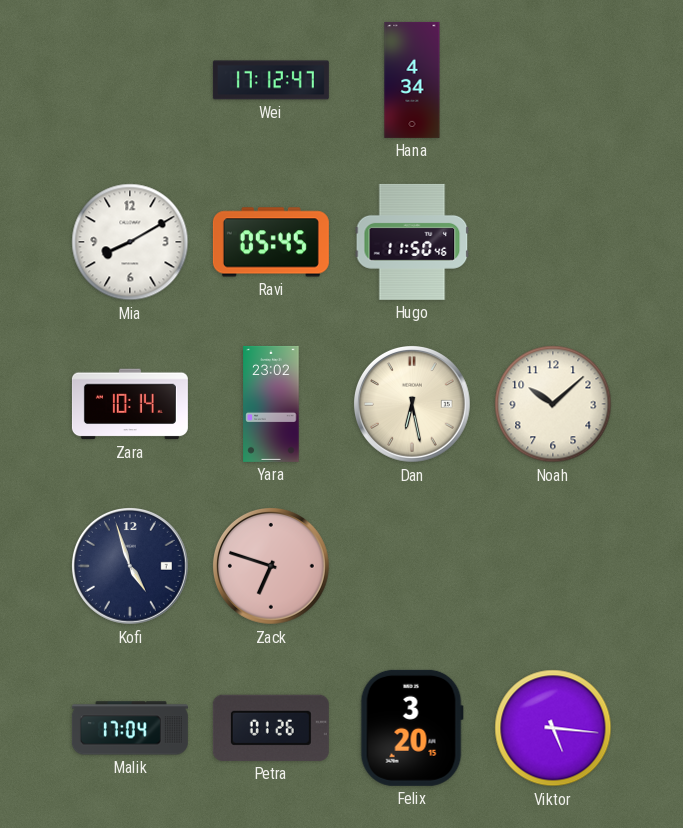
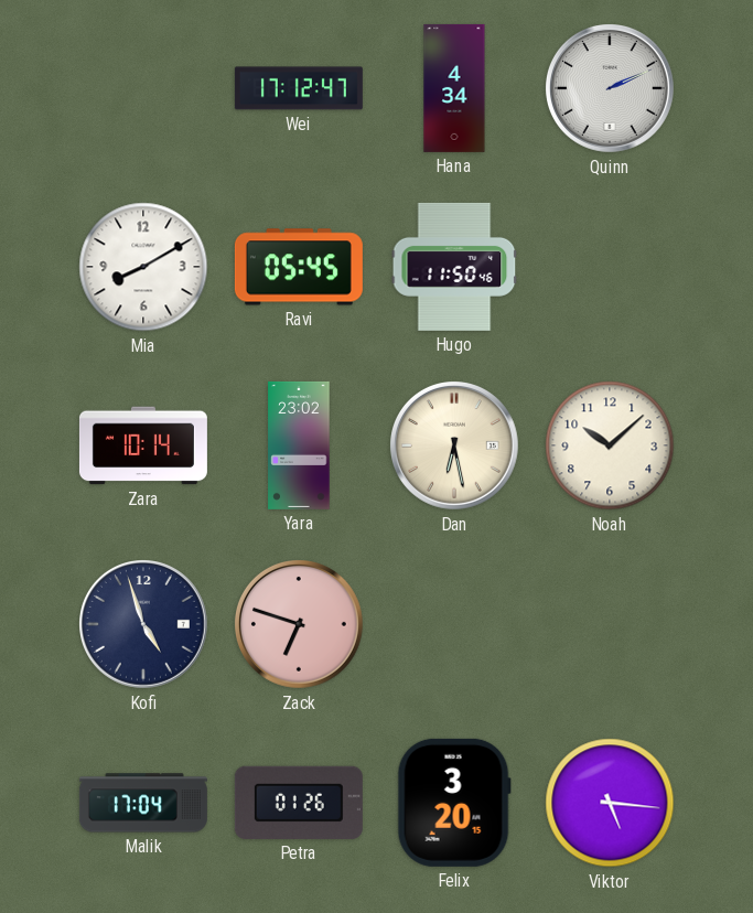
Quinn: none -> 2:11
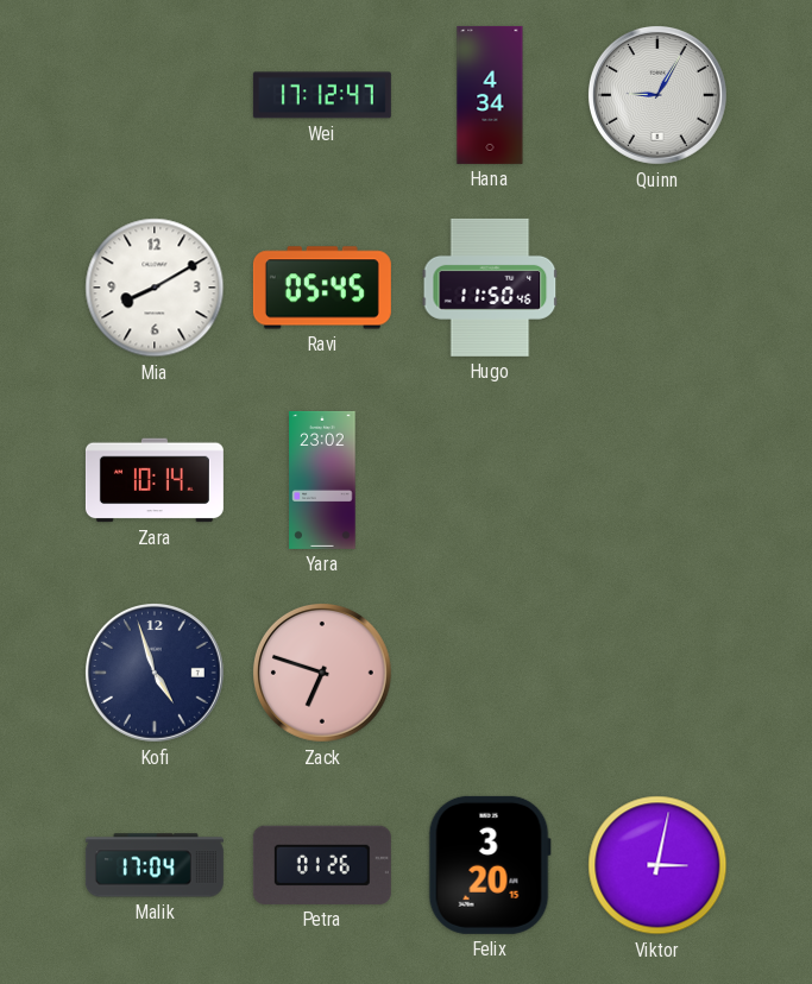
Quinn: 2:11 -> 9:05
Dan: 6:28 -> none
Noah: 10:08 -> none
Viktor: 5:16 -> 3:02
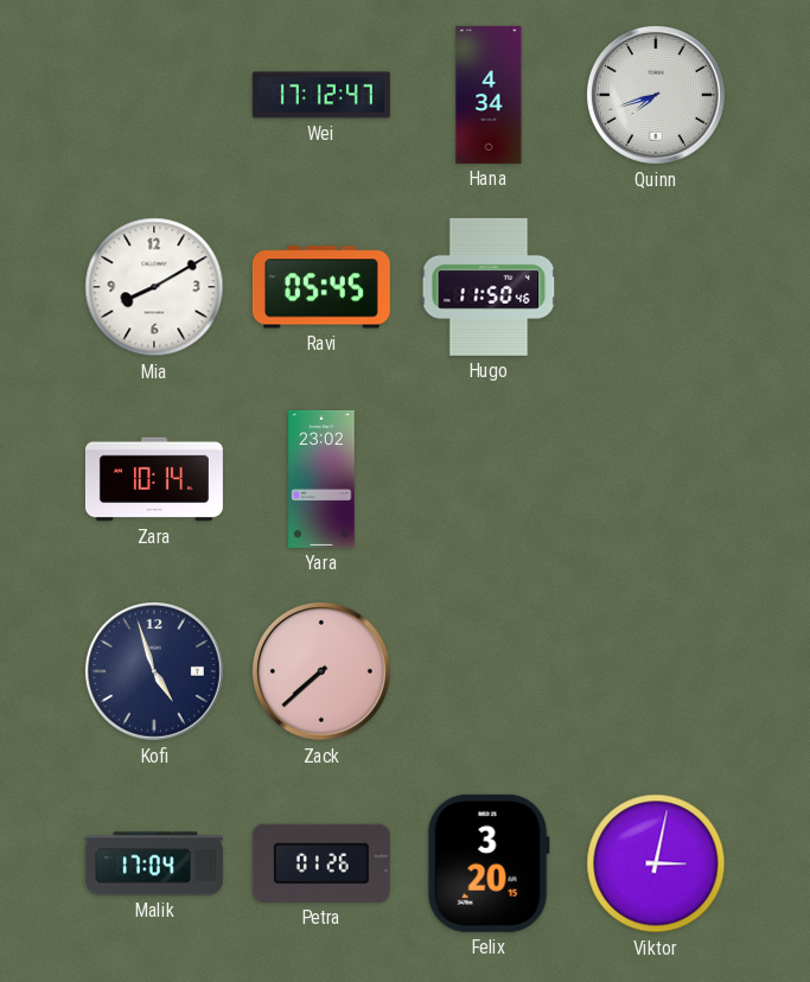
Quinn: 9:05 -> 7:42
Zack: 6:48 -> 7:38
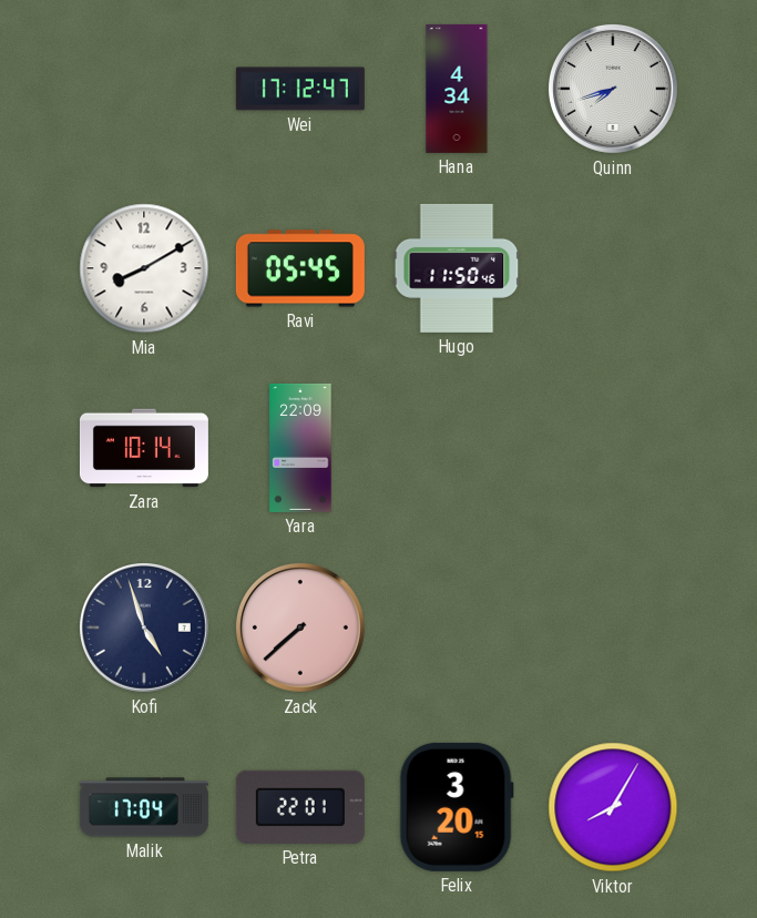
Yara: 23:02 -> 22:09
Petra: 01:26 -> 22:01
Viktor: 3:02 -> 8:05
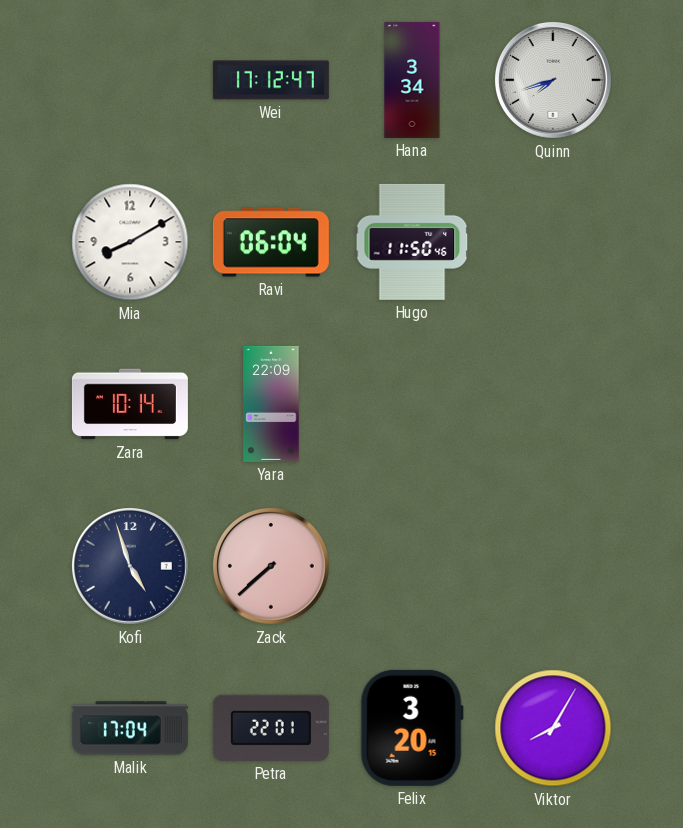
Hana: 4:34 -> 3:34
Ravi: 05:45 -> 06:04
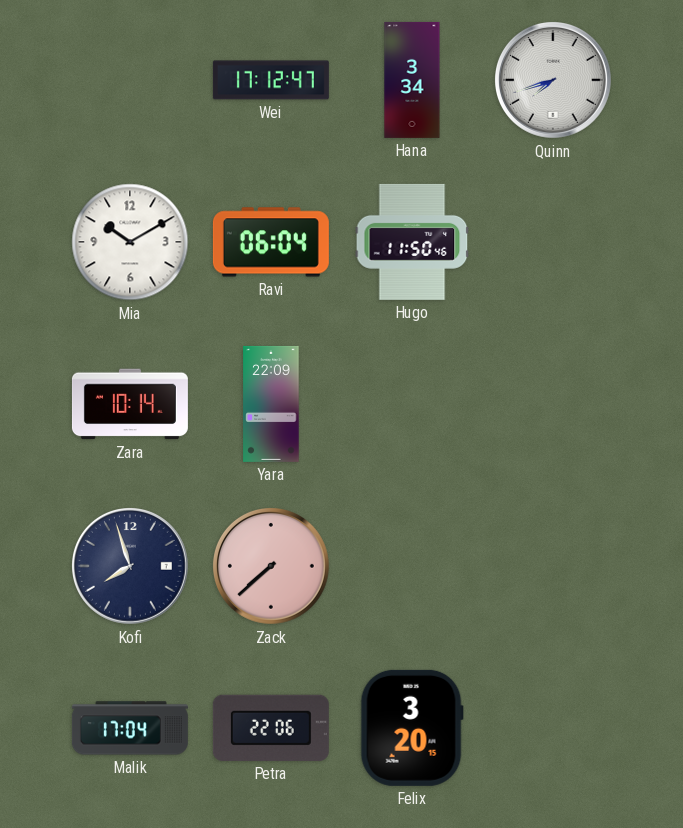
Mia: 8:10 -> 10:10
Kofi: 4:57 -> 7:57
Petra: 22:01 -> 22:06
Viktor: 8:05 -> none
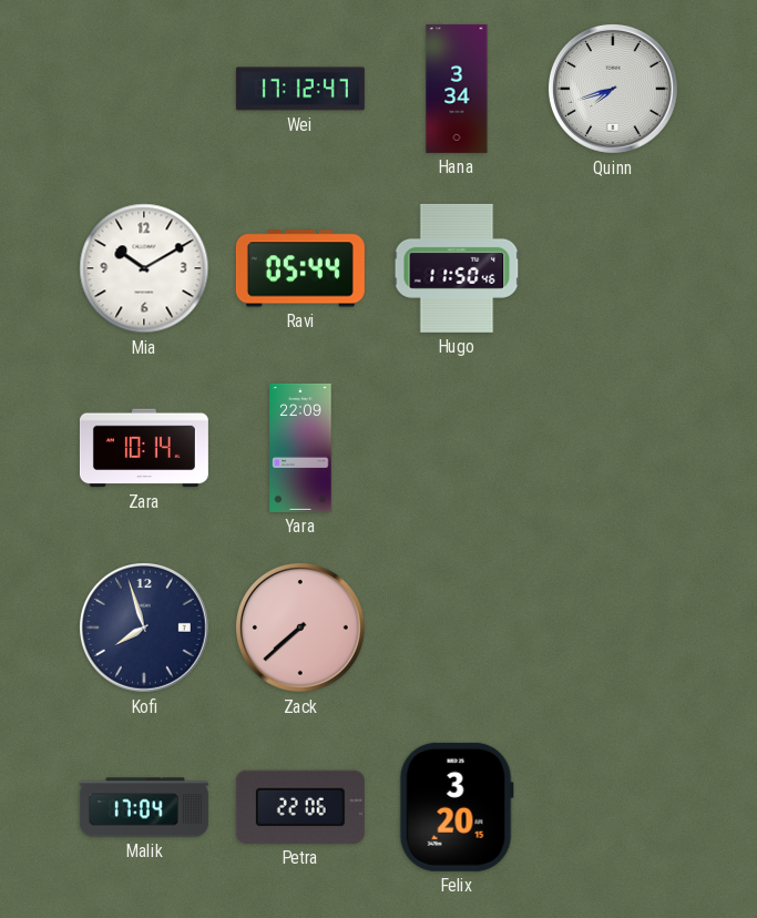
Ravi: 06:04 -> 05:44
